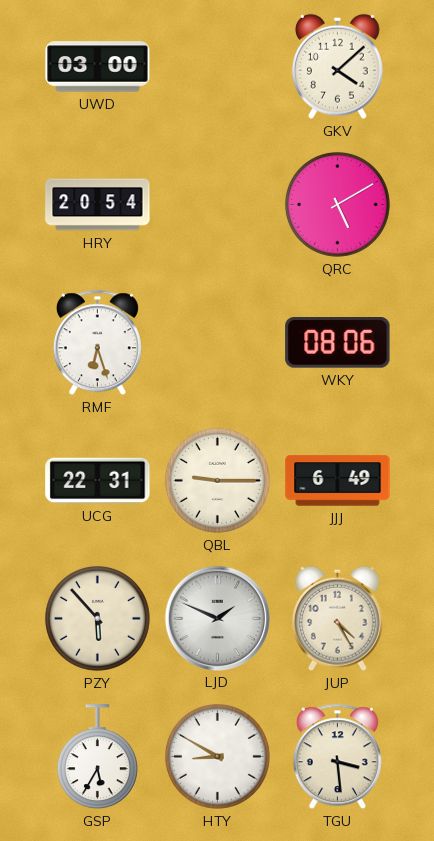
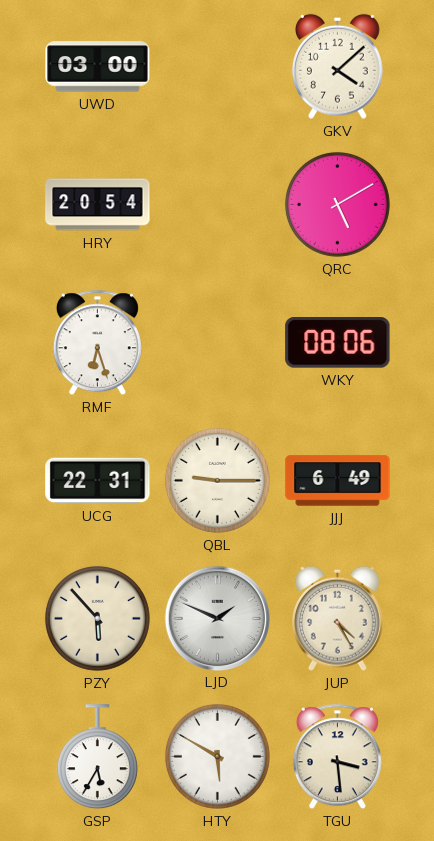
HTY: 8:50 -> 5:50
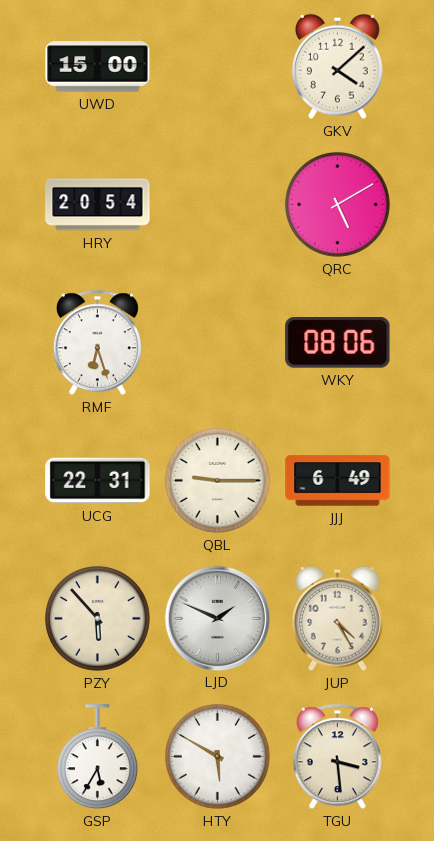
UWD: 03:00 -> 15:00
